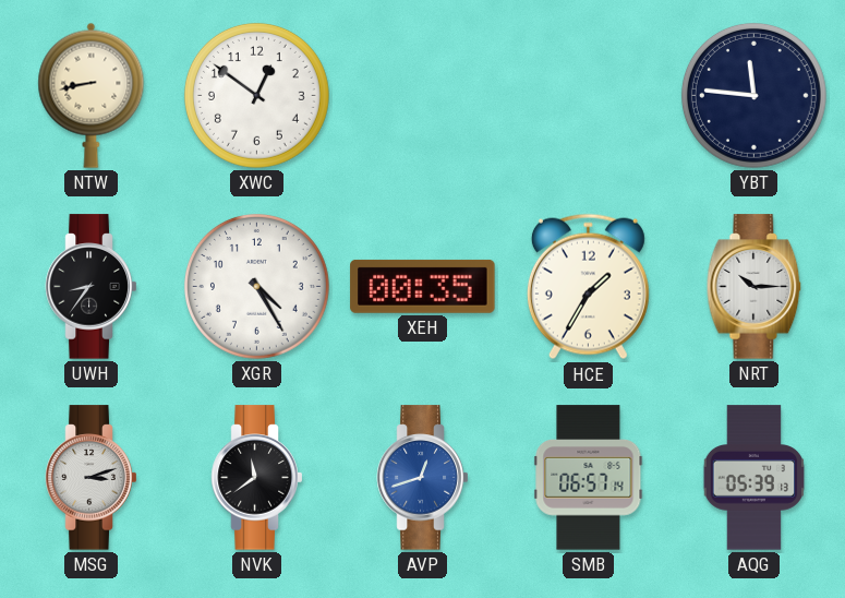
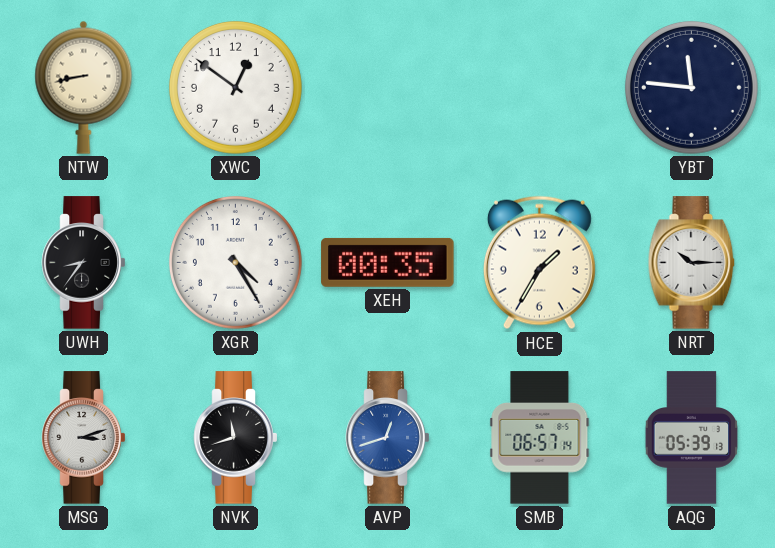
NVK: 11:39 -> 11:42
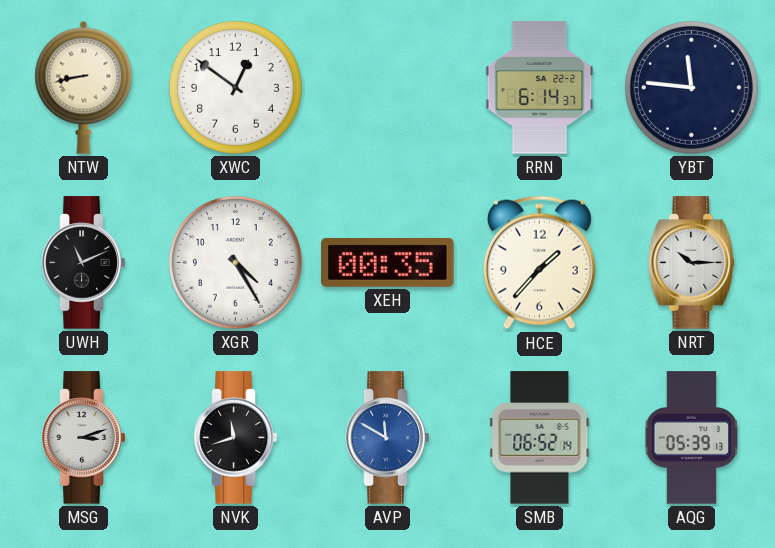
RRN: none -> 6:14
UWH: 8:36 -> 11:11
HCE: 1:35 -> 1:37
AVP: 12:42 -> 11:50
SMB: 06:57 -> 06:52
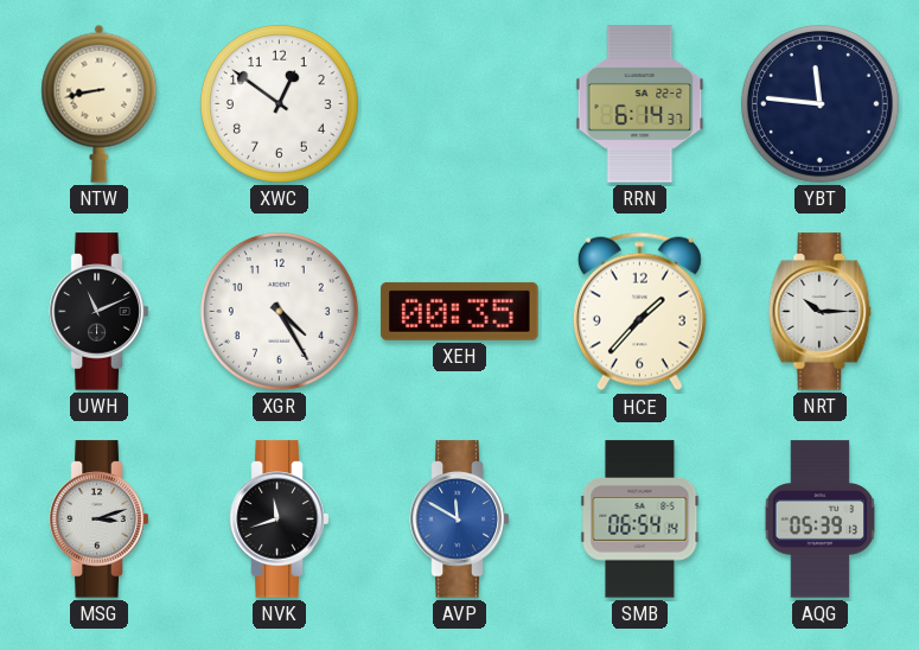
SMB: 06:52 -> 06:54
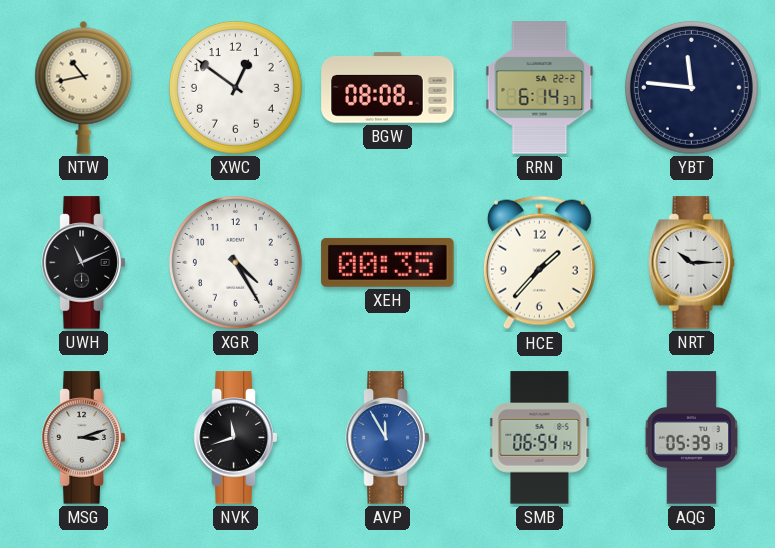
NTW: 8:43 -> 10:43
BGW: none -> 08:08
AVP: 11:50 -> 11:55
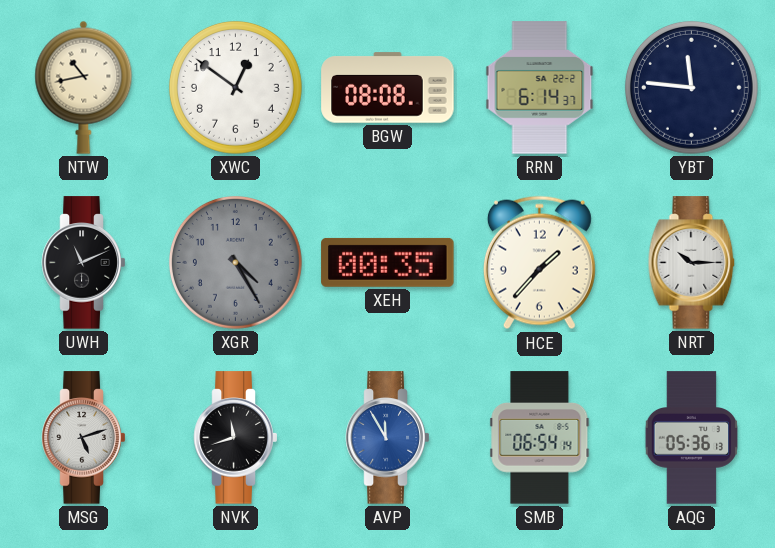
XGR dial: white -> grey
MSG: 3:12 -> 5:12
AQG: 05:39 -> 05:36
